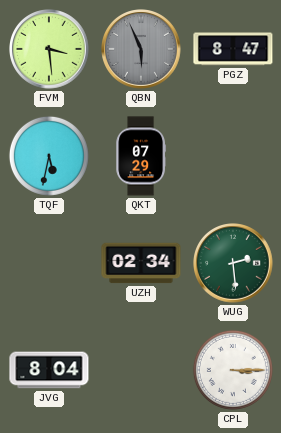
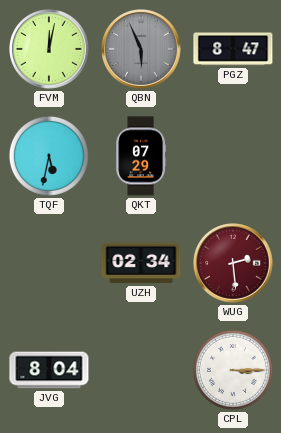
FVM: 3:29 -> 12:02
WUG dial: green -> burgundy
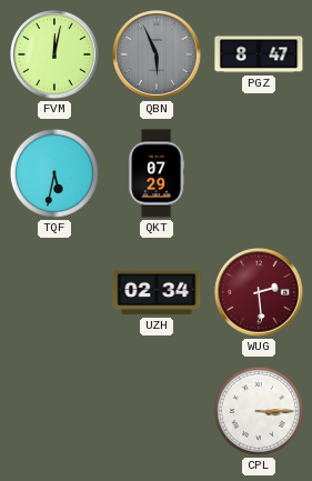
JVG: 8:04 -> none
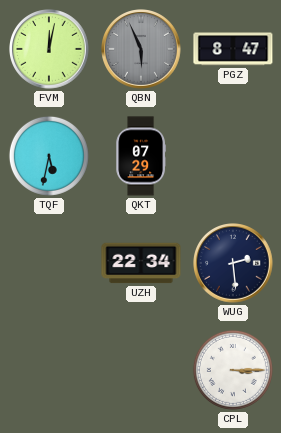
UZH: 02:34 -> 22:34
WUG dial: burgundy -> navy
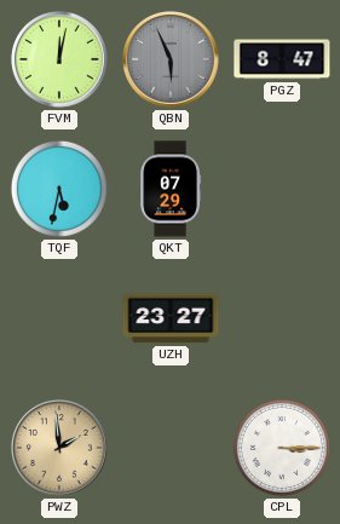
UZH: 22:34 -> 23:27
WUG: 2:29 -> none
PWZ: none -> 1:59
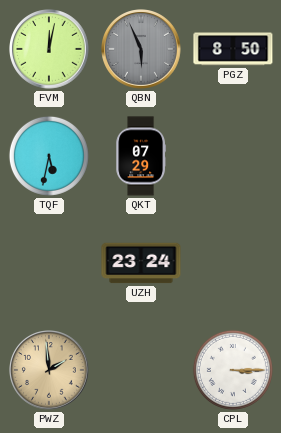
PGZ: 8:47 -> 8:50
UZH: 23:27 -> 23:24
